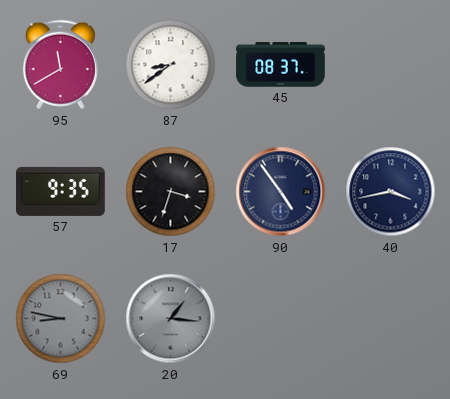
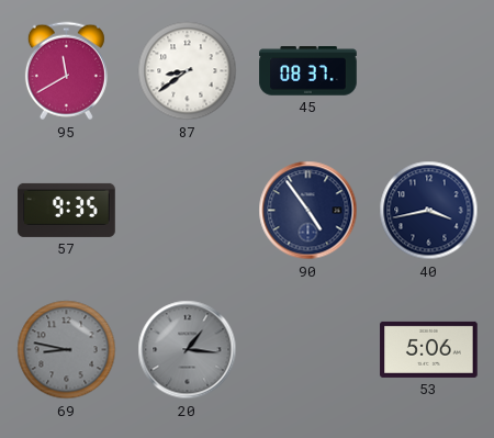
17: 3:33 -> none
53: none -> 5:06
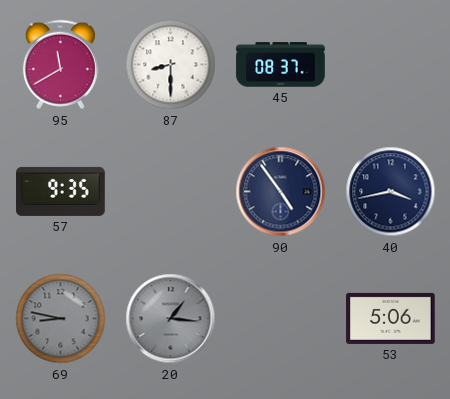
87: 8:39 -> 8:30
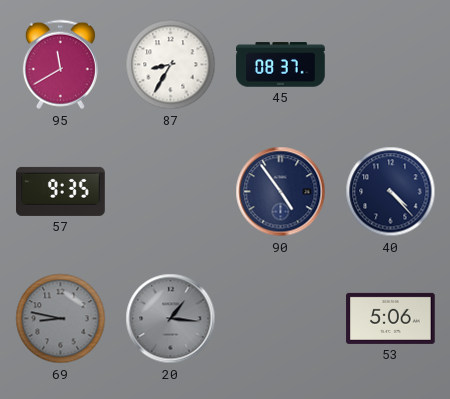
87: 8:30 -> 8:35
40: 3:43 -> 4:23
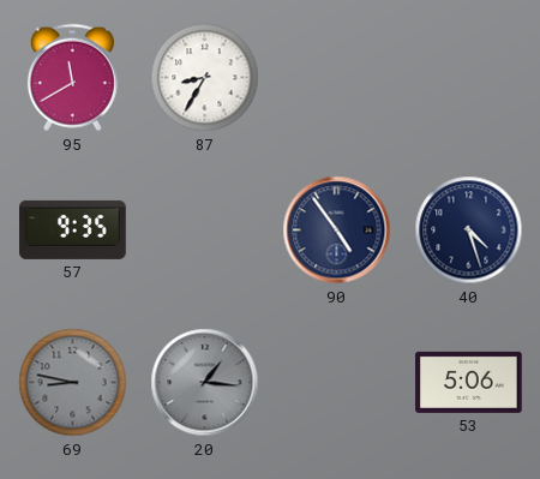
45: 08:37 -> none
40: 4:23 -> 4:27
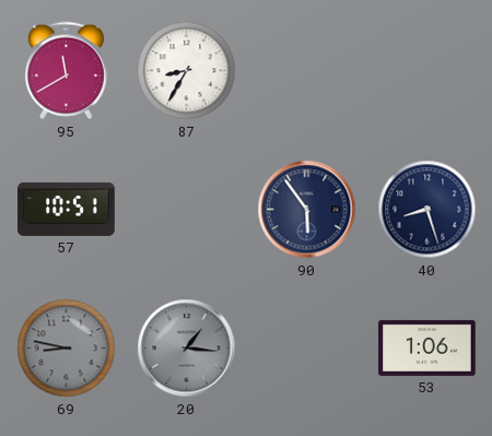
57: 9:35 -> 10:51
90: 4:54 -> 5:54
40: 4:27 -> 8:27
53: 5:06 -> 1:06
